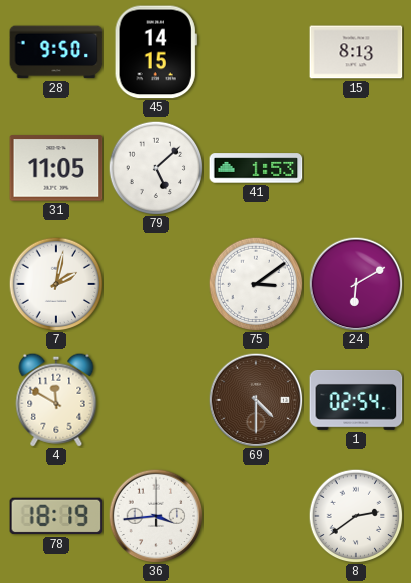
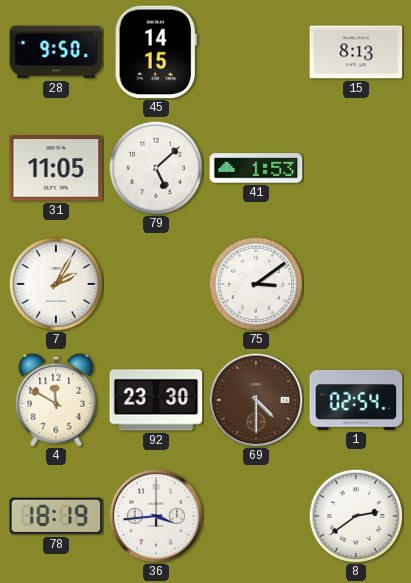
7: 2:02 -> 2:05
24: 6:10 -> none
92: none -> 23:30
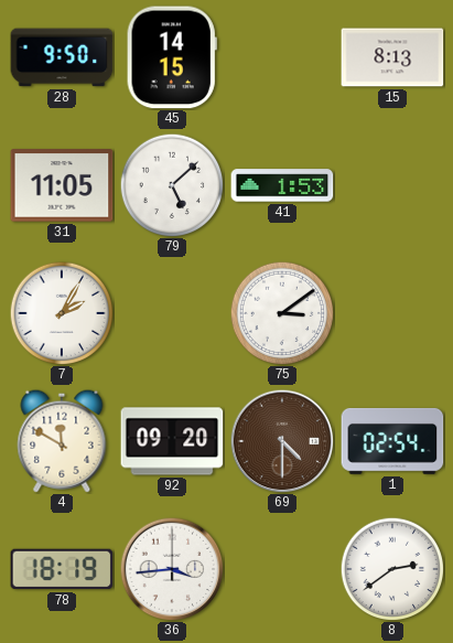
92: 23:30 -> 09:20
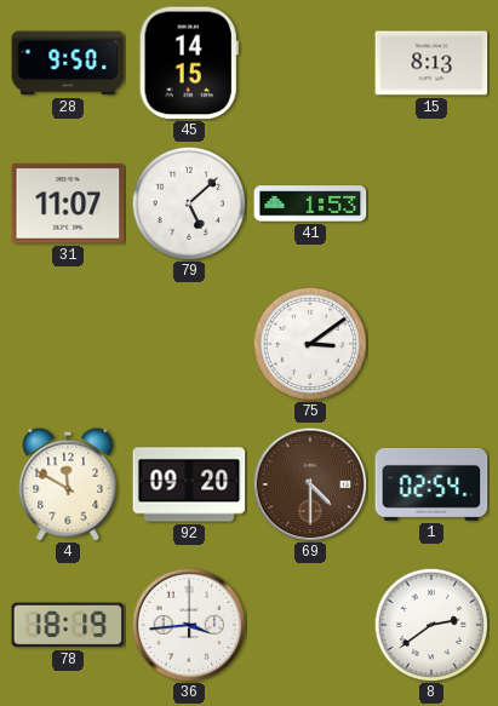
31: 11:05 -> 11:07
7: 2:05 -> none
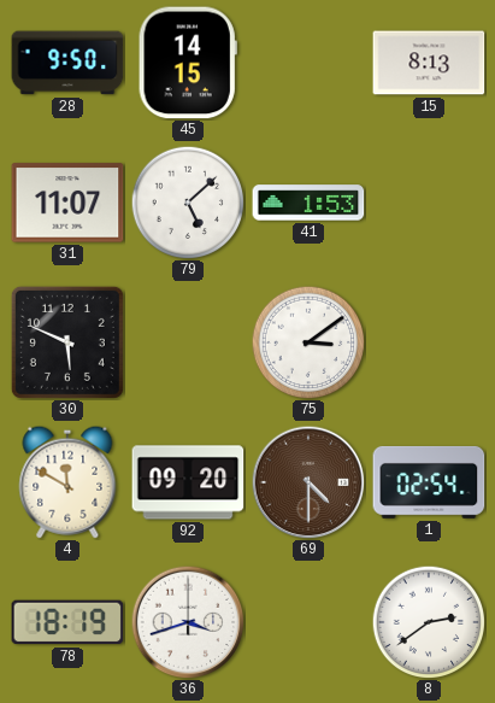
30: none -> 5:49
36: 3:44 -> 3:42
